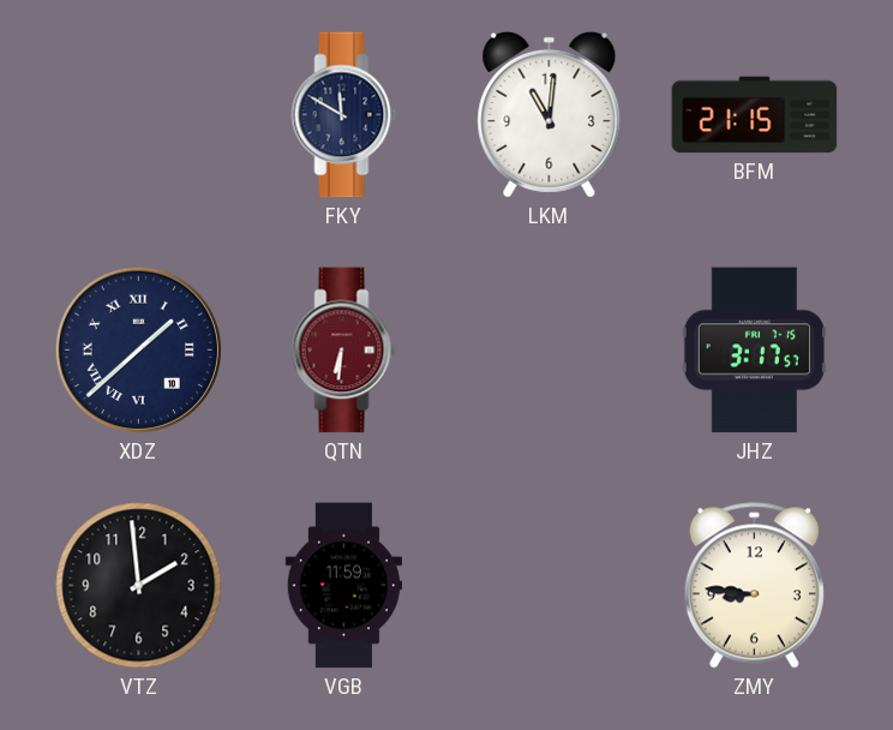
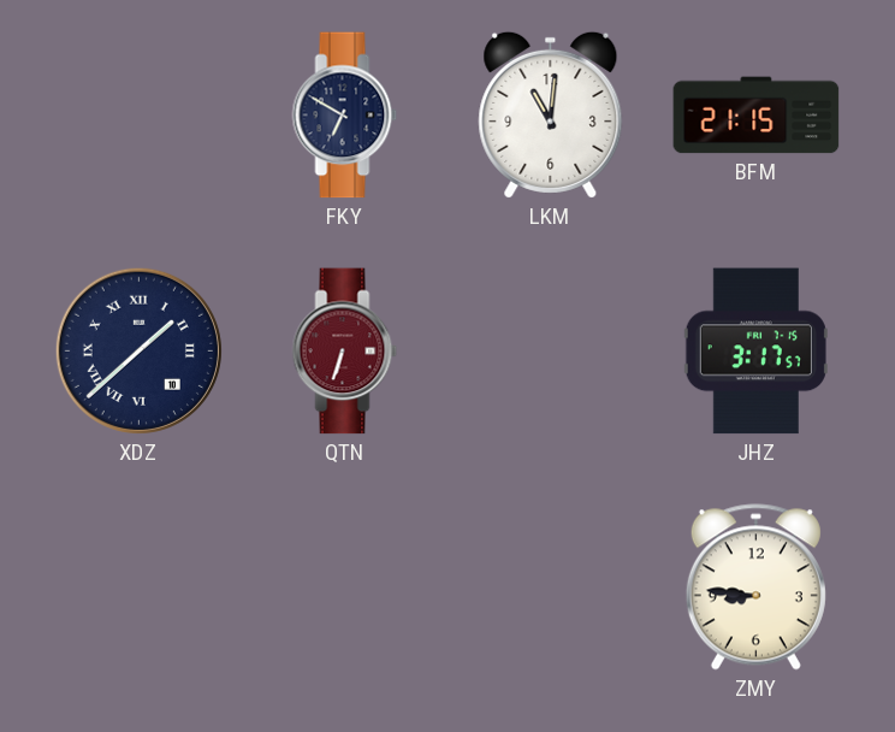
FKY: 11:50 -> 6:50
QTN: 6:31 -> 6:33
VTZ: 1:59 -> none
VGB: 11:59 -> none
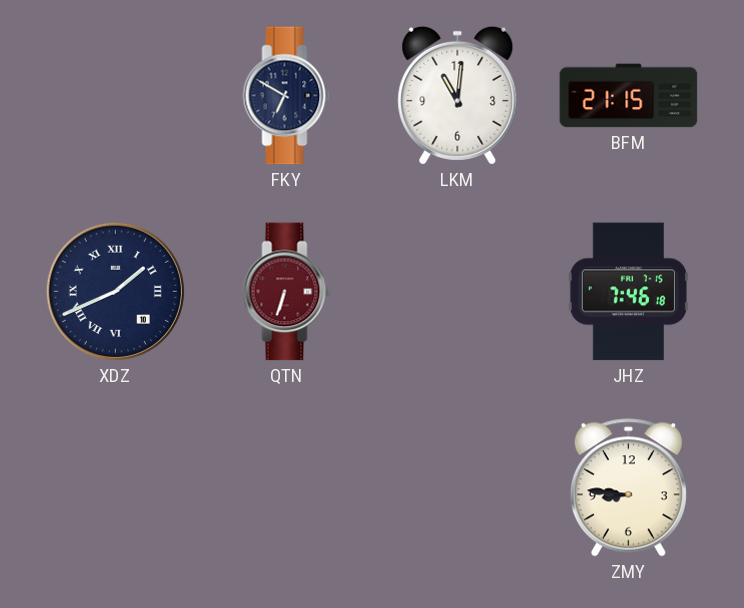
XDZ: 1:38 -> 1:41
JHZ: 3:17 -> 7:46
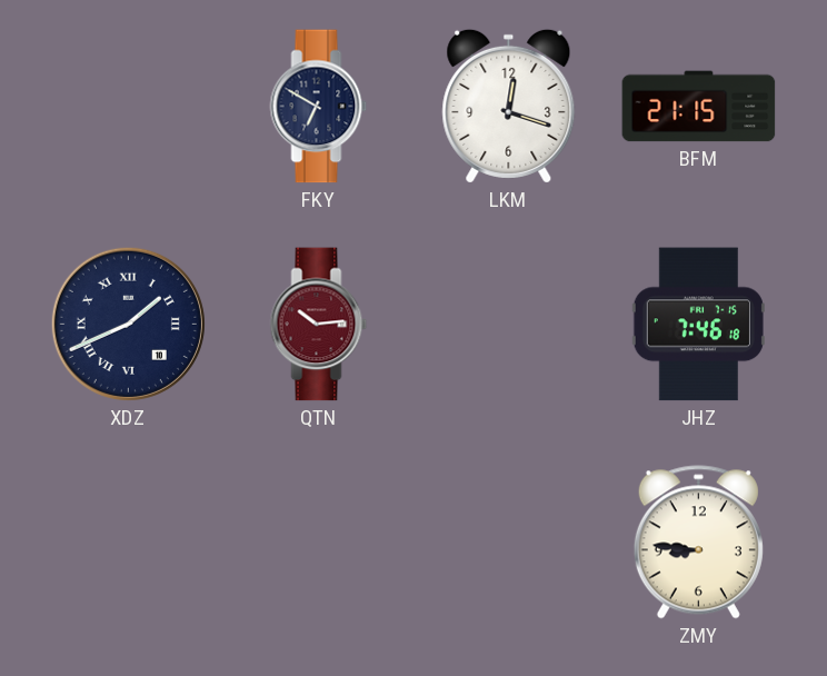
LKM: 11:01 -> 12:18
QTN: 6:33 -> 10:14
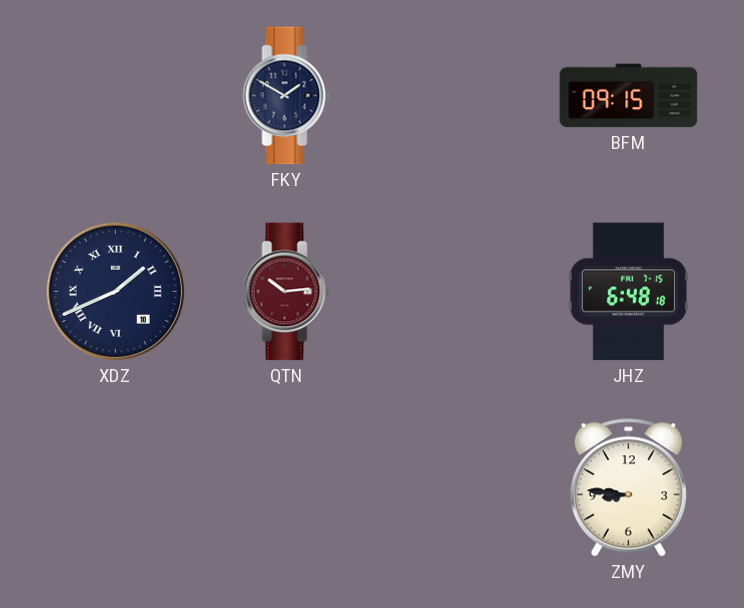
FKY: 6:50 -> 1:50
LKM: 12:18 -> none
BFM: 21:15 -> 09:15
JHZ: 7:46 -> 6:48
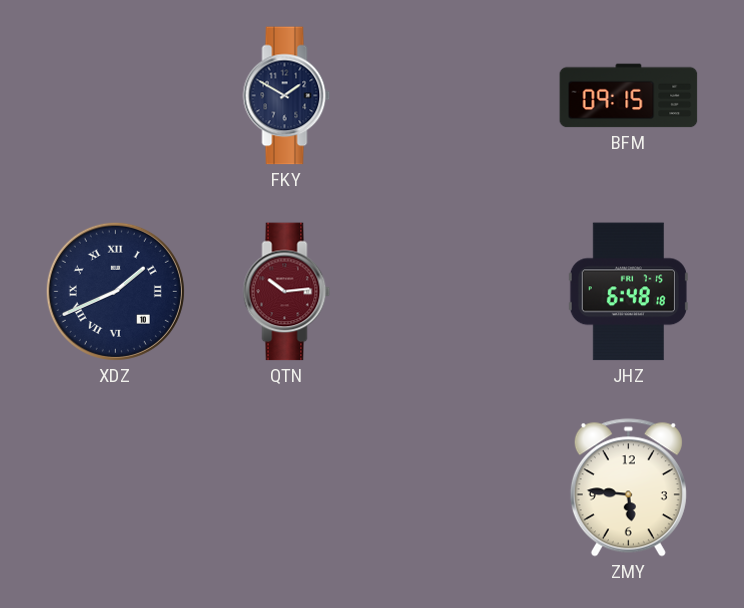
ZMY: 8:46 -> 5:46
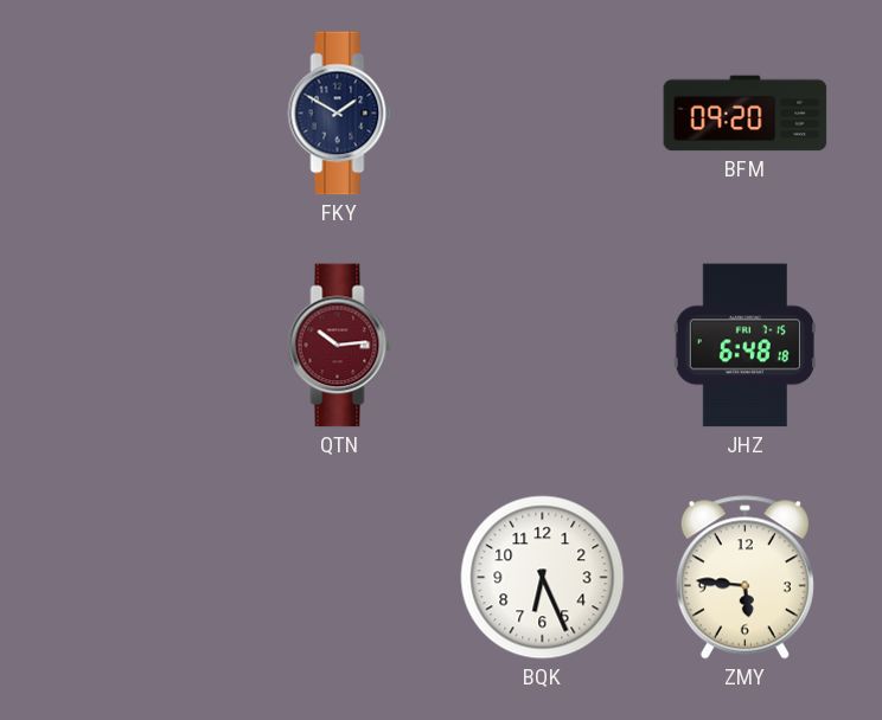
BFM: 09:15 -> 09:20
XDZ: 1:41 -> none
BQK: none -> 6:26
